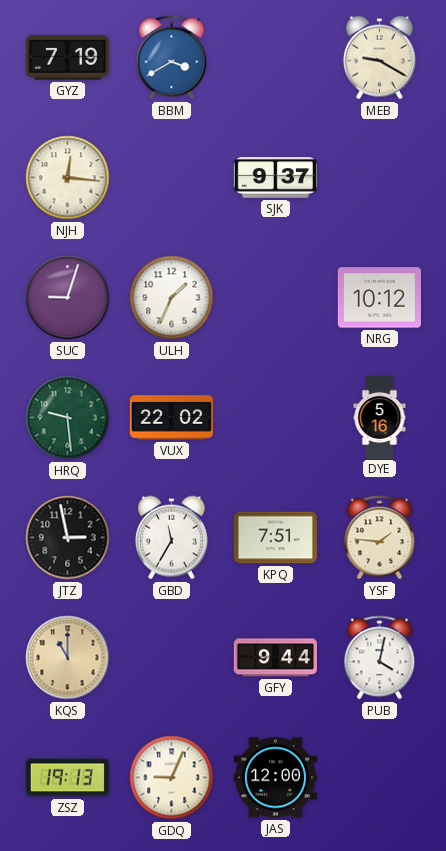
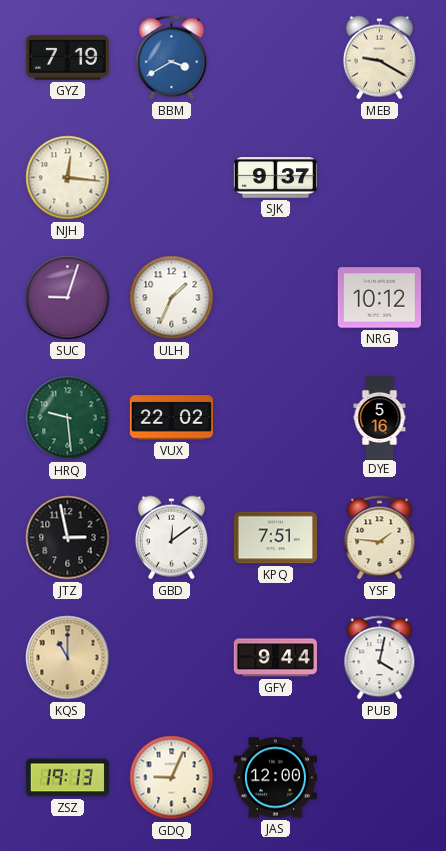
GBD: 11:35 -> 12:09
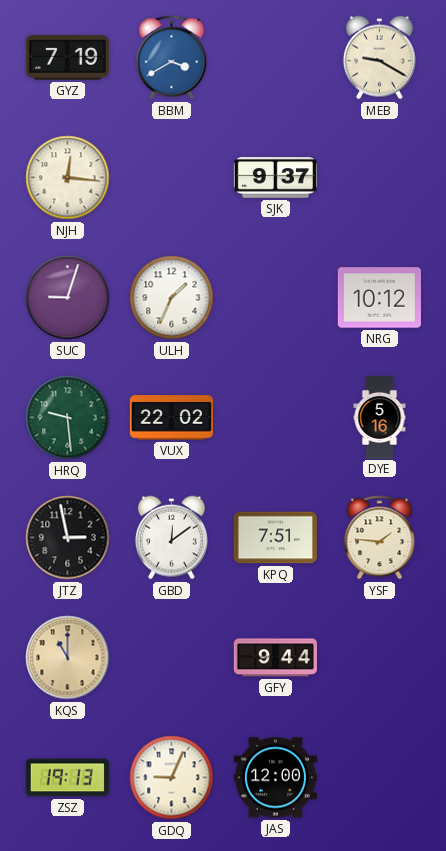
PUB: 4:02 -> none
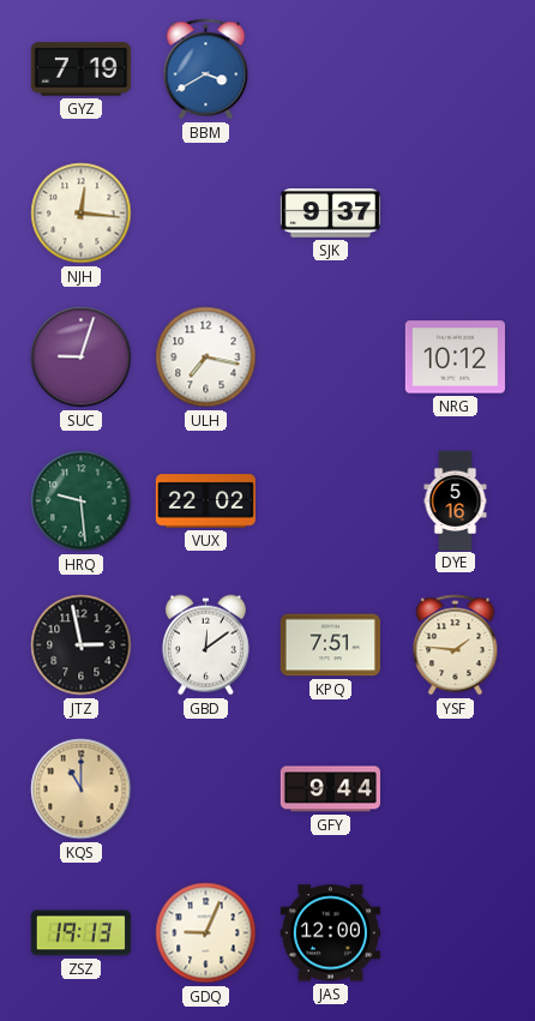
MEB: 9:20 -> none
ULH: 1:34 -> 7:17
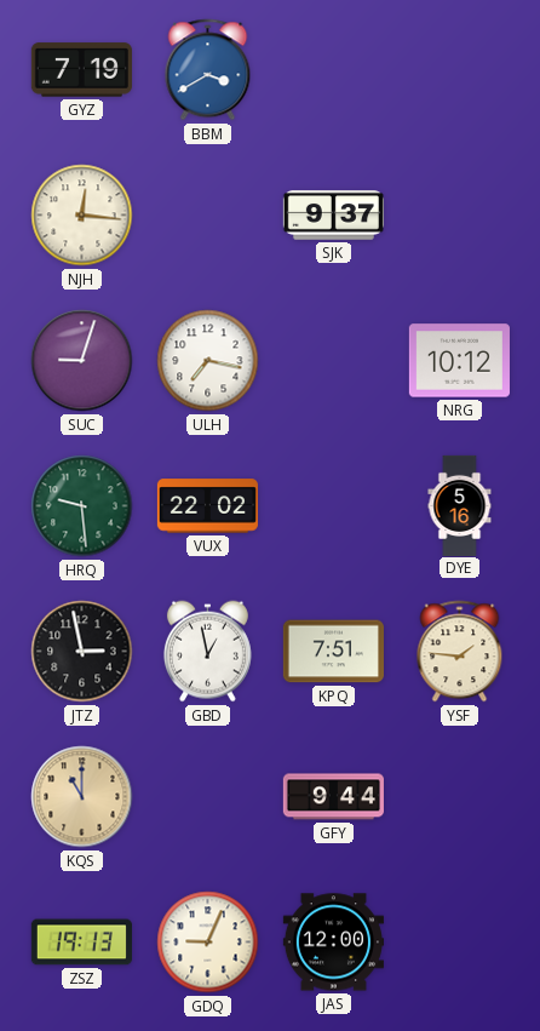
GBD: 12:09 -> 12:58
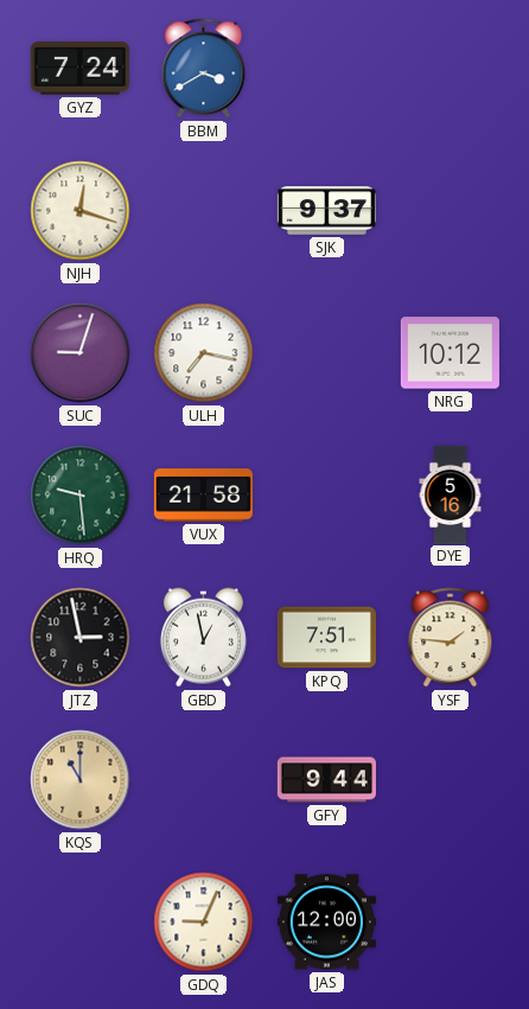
GYZ: 7:19 -> 7:24
NJH: 12:16 -> 12:18
VUX: 22:02 -> 21:58
ZSZ: 19:13 -> none
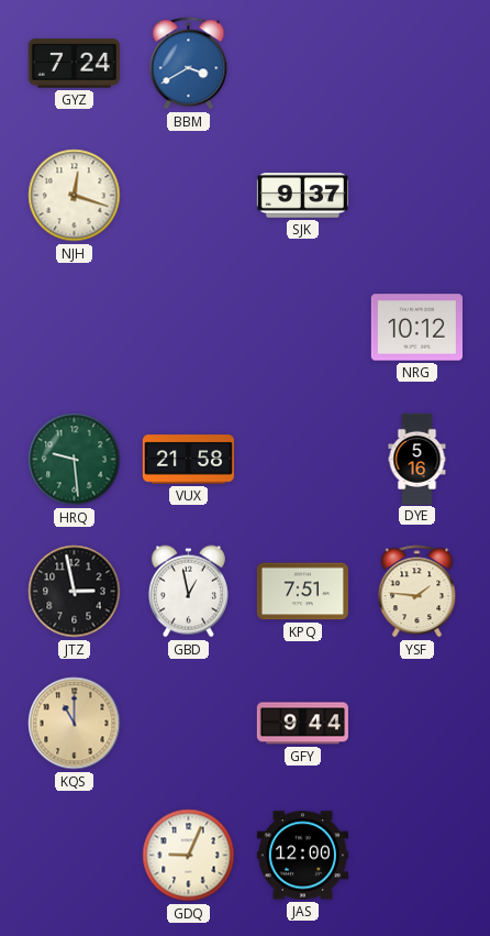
SUC: 9:03 -> none
ULH: 7:17 -> none
